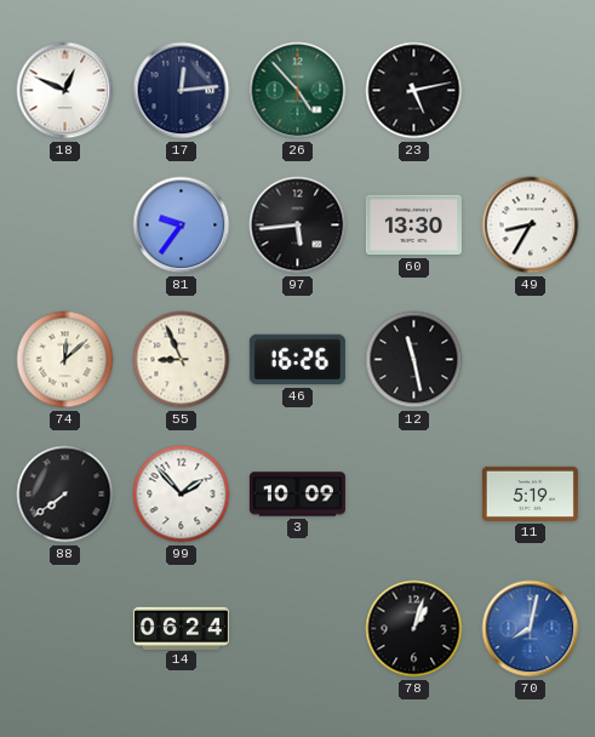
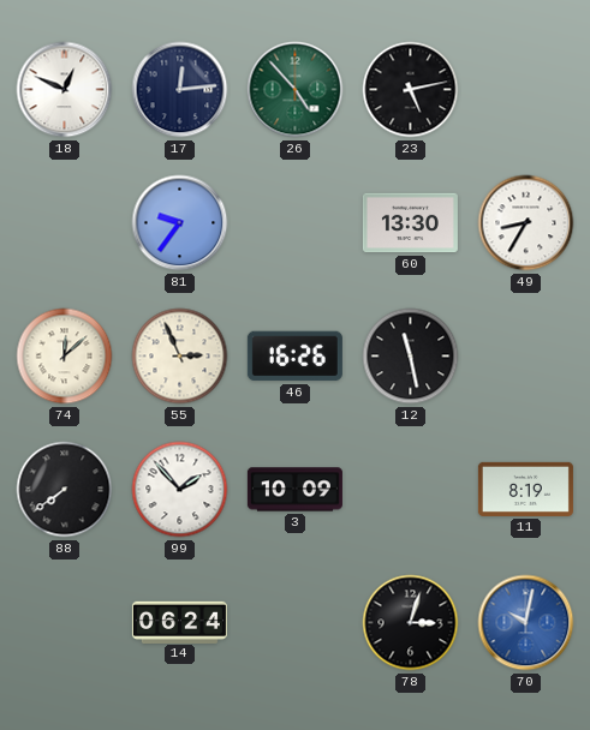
97: 5:44 -> none
55: 8:56 -> 2:56
11: 5:19 -> 8:19
78: 1:03 -> 3:03
70: 8:02 -> 10:02
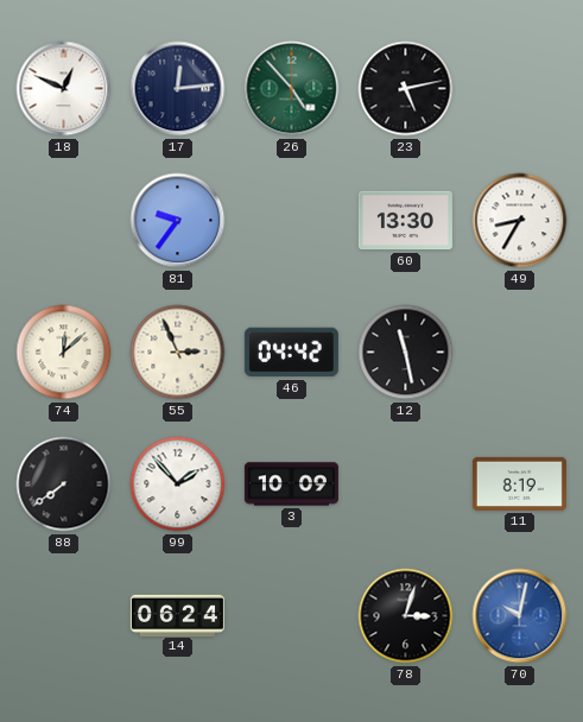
46: 16:26 -> 04:42
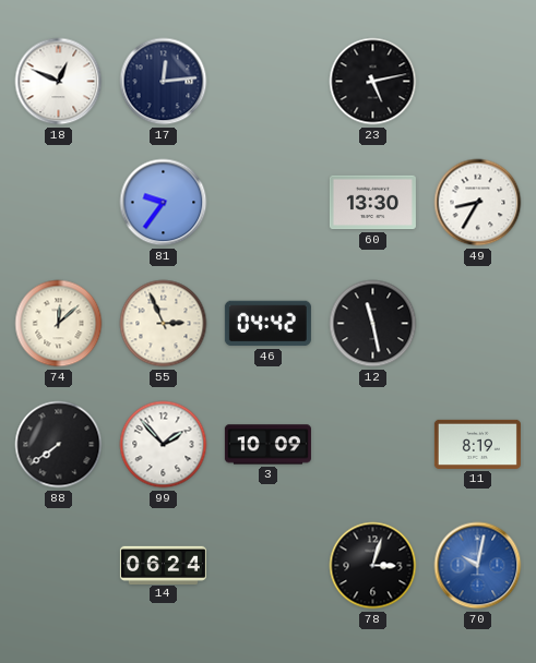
26: 4:53 -> none
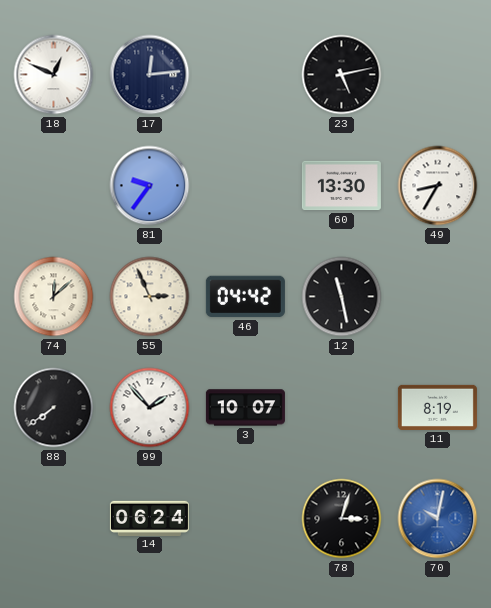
3: 10:09 -> 10:07
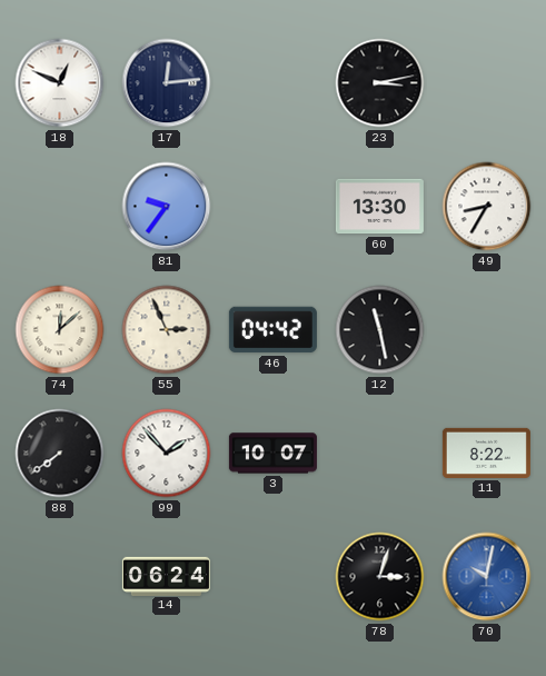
23: 5:13 -> 3:13
11: 8:19 -> 8:22
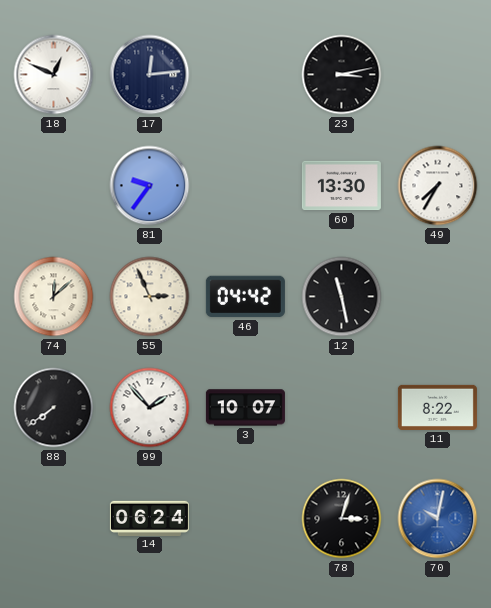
49: 8:35 -> 7:35
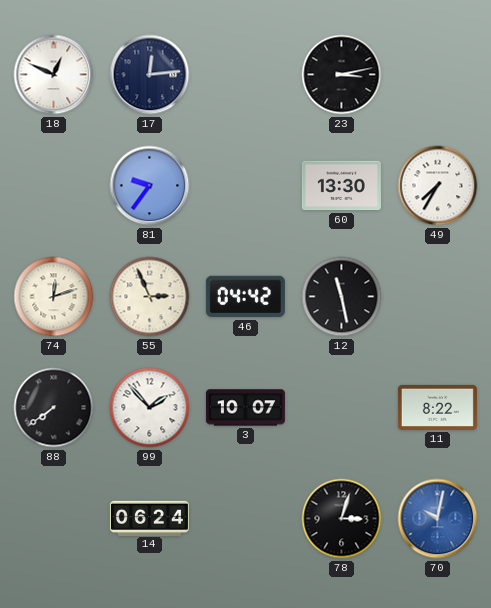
74: 12:08 -> 12:12
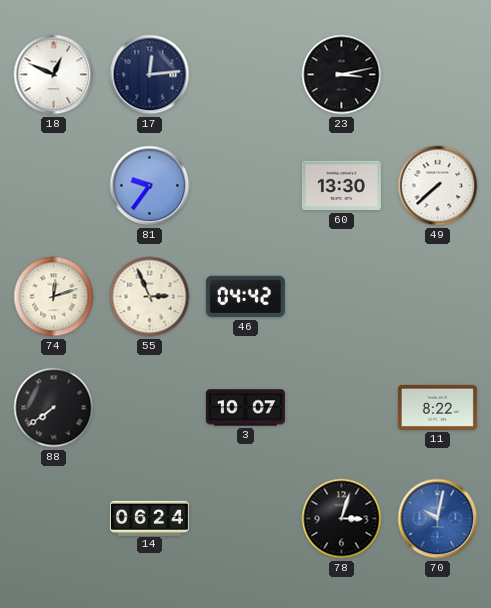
49: 7:35 -> 7:38
12: 11:28 -> none
99: 1:53 -> none
